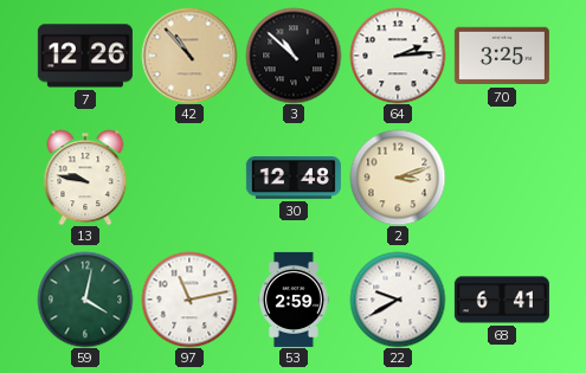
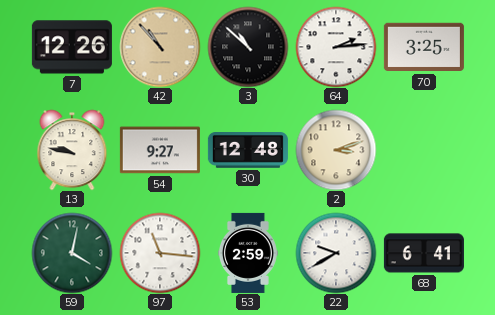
54: none -> 9:27
97: 11:13 -> 11:16
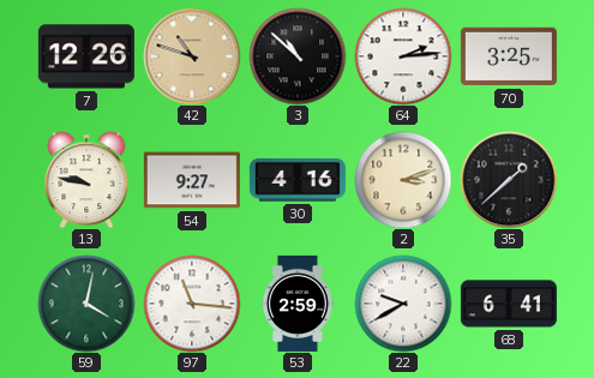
42: 10:53 -> 10:48
30: 12:48 -> 4:16
35: none -> 1:38
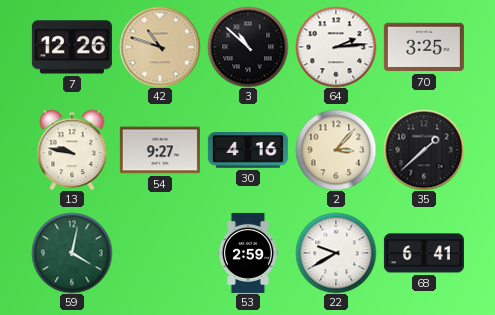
2: 3:12 -> 3:07
97: 11:16 -> none
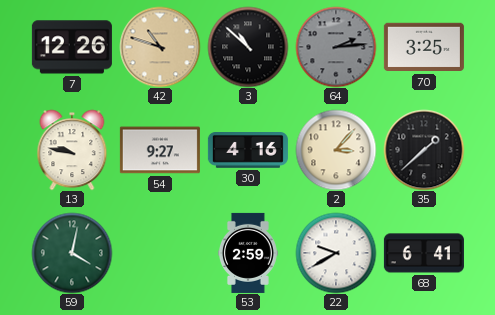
64 dial: white -> grey
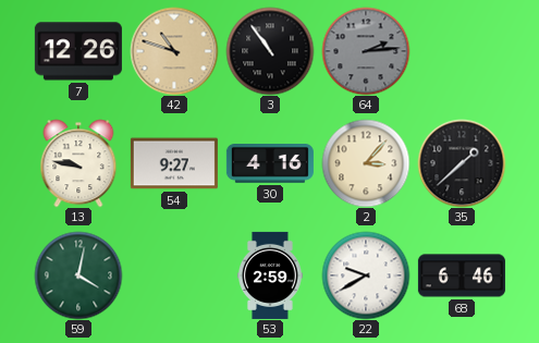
3: 10:52 -> 10:54
70: 3:25 -> none
68: 6:41 -> 6:46
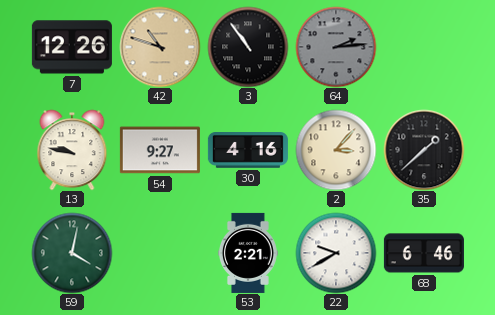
53: 2:59 -> 2:21
